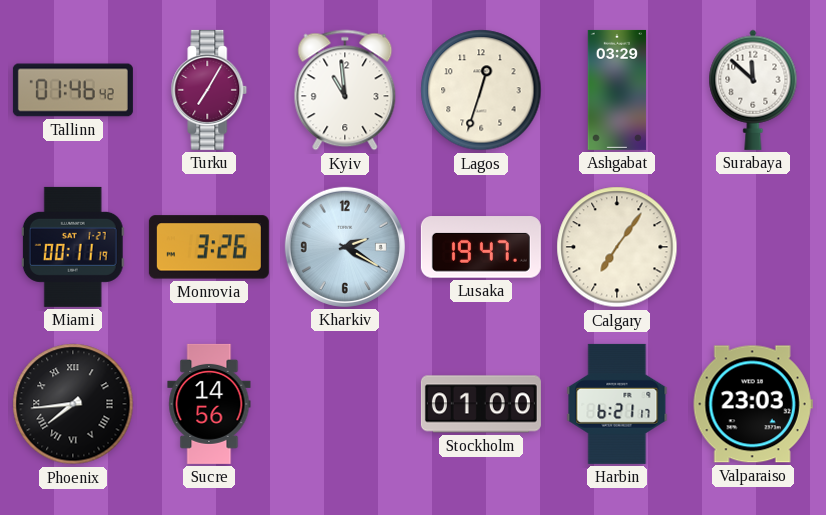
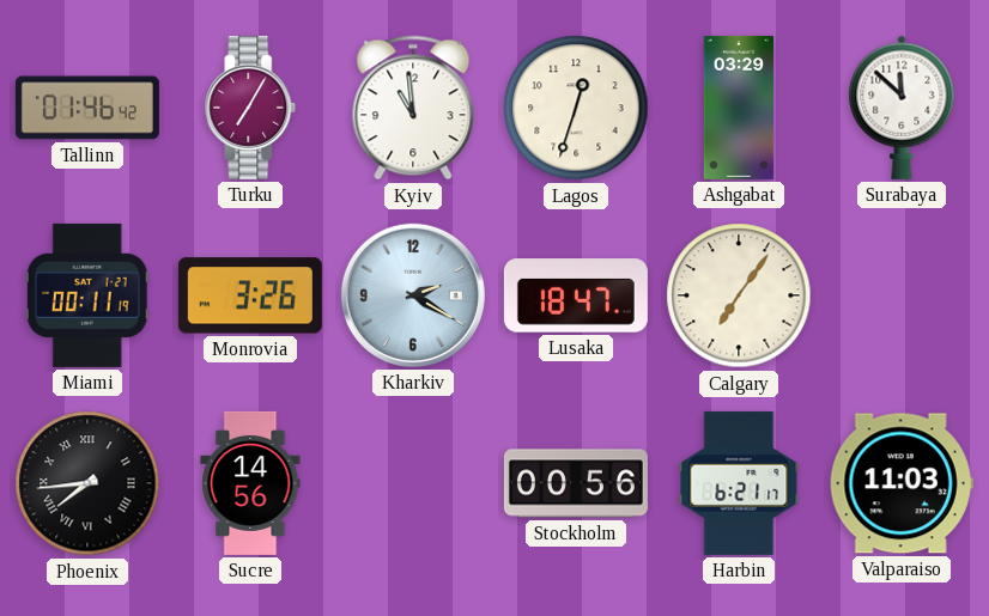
Lusaka: 19:47 -> 18:47
Stockholm: 01:00 -> 00:56
Valparaiso: 23:03 -> 11:03
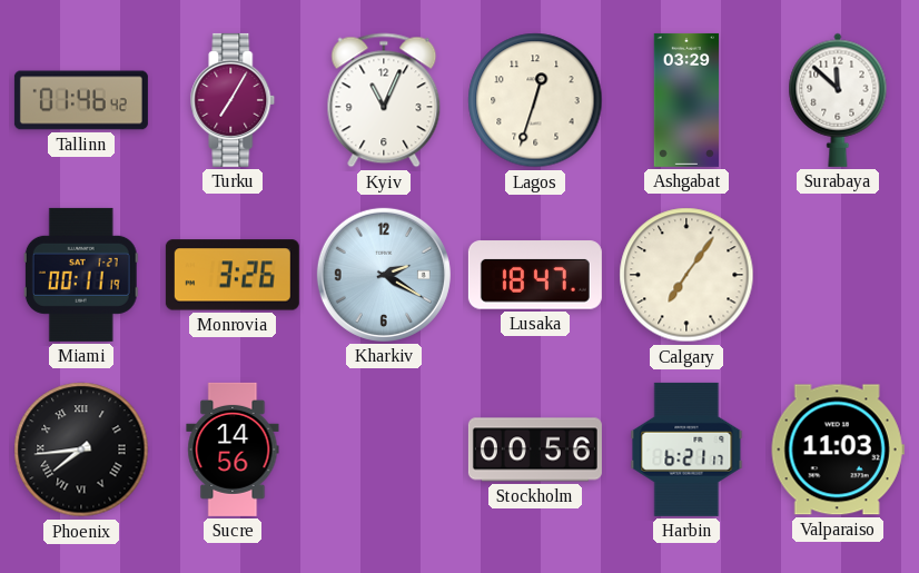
Kyiv: 10:59 -> 11:04
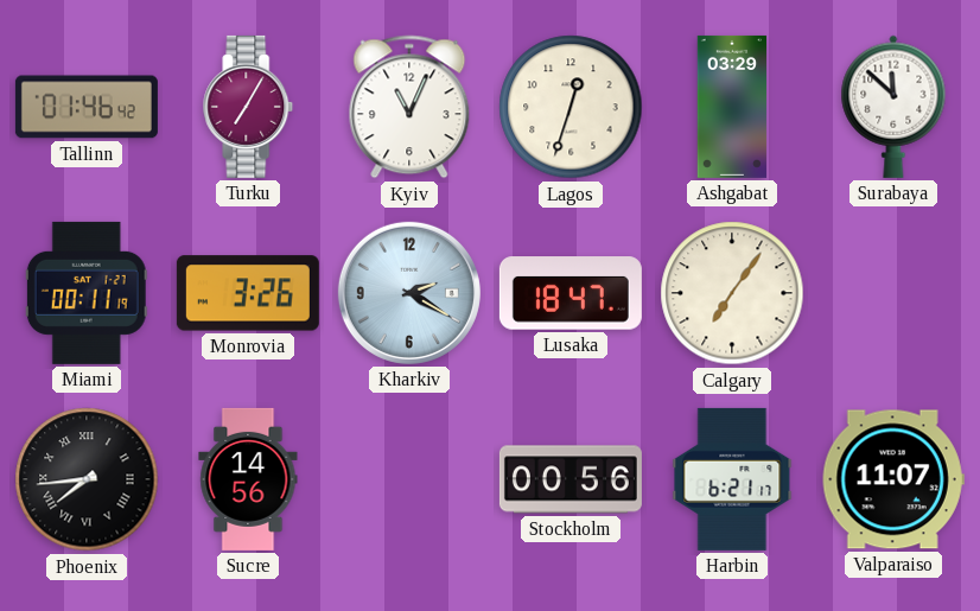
Valparaiso: 11:03 -> 11:07
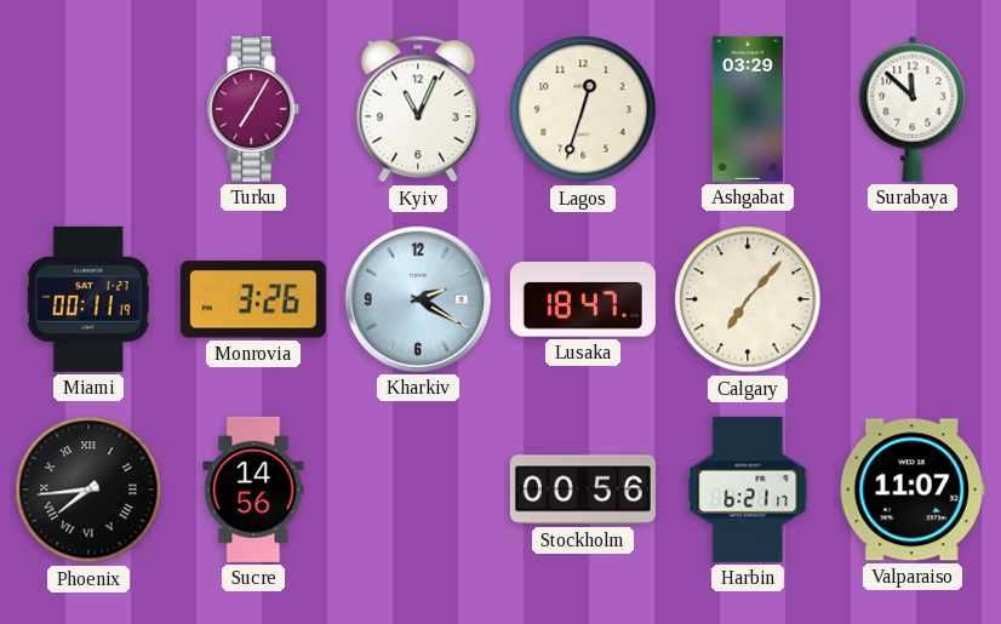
Tallinn: 01:46 -> none
Calgary: 7:06 -> 7:07
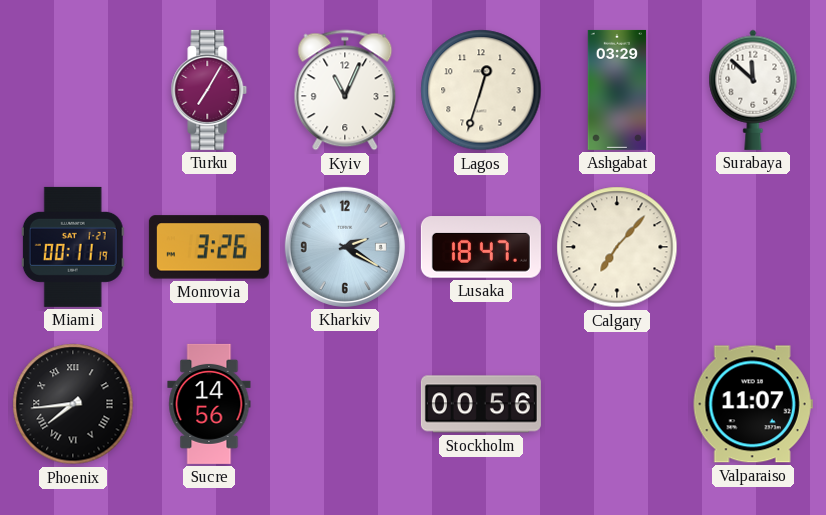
Harbin: 6:21 -> none
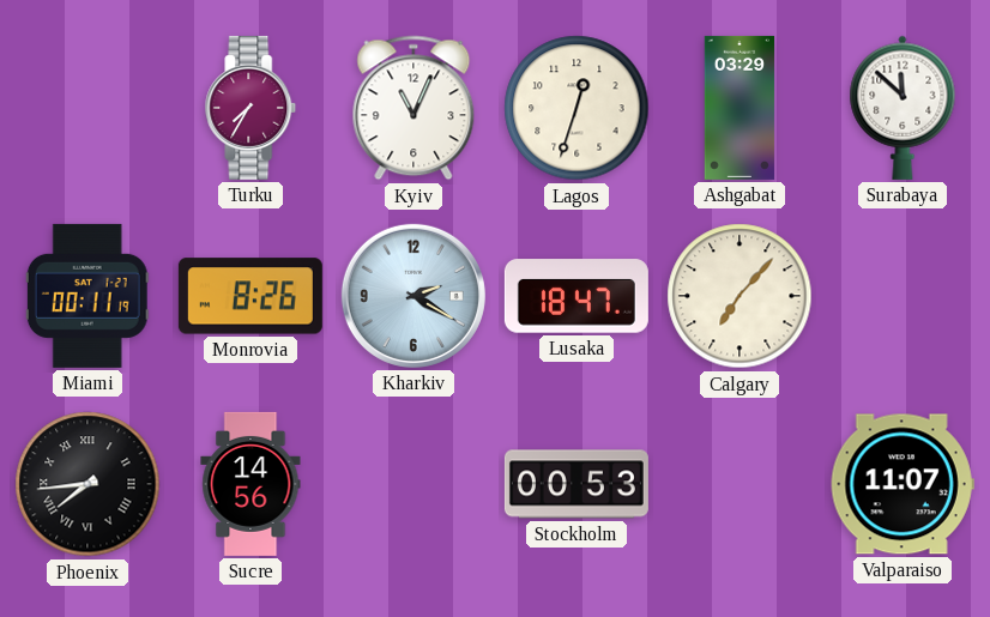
Turku: 7:05 -> 7:35
Monrovia: 3:26 -> 8:26
Stockholm: 00:56 -> 00:53
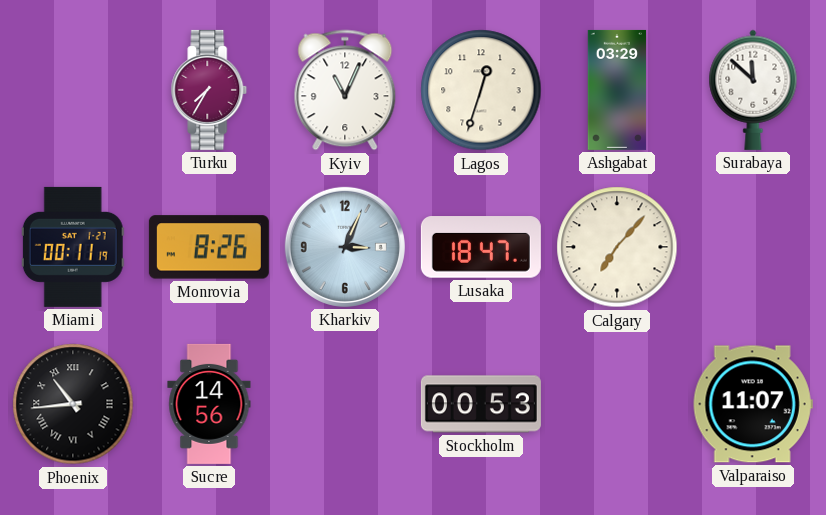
Kharkiv: 2:20 -> 3:04
Phoenix: 7:44 -> 10:44
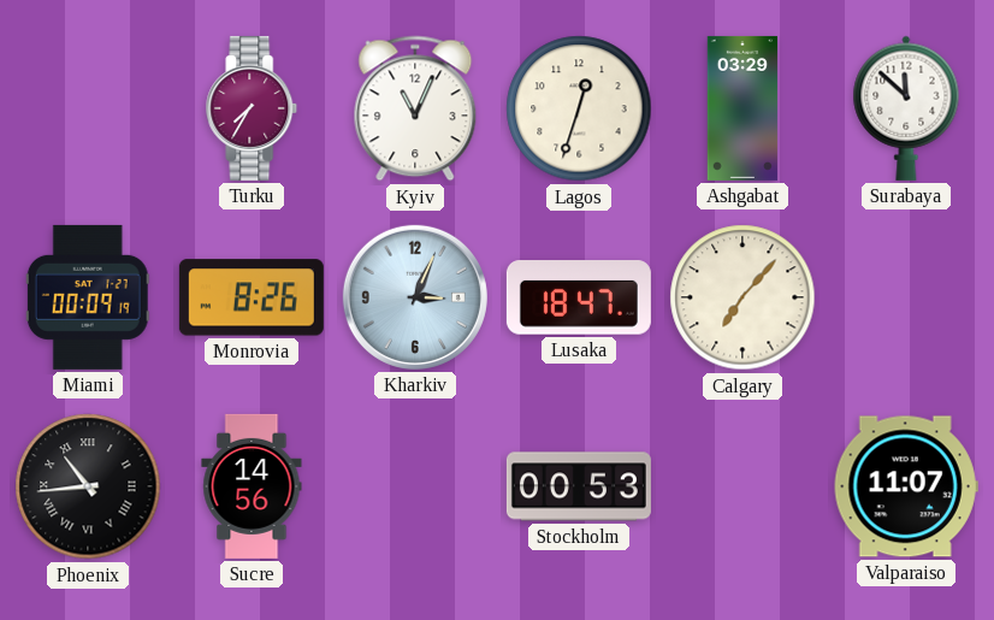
Miami: 00:11 -> 00:09
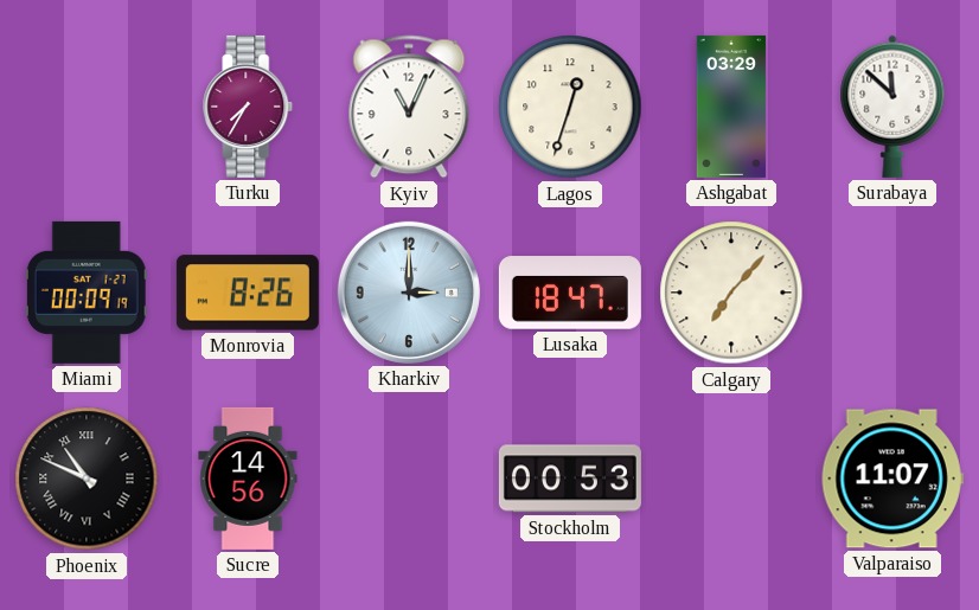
Kharkiv: 3:04 -> 3:00
Phoenix: 10:44 -> 10:49
